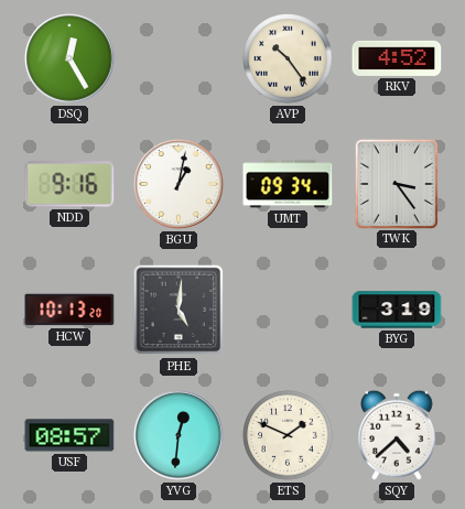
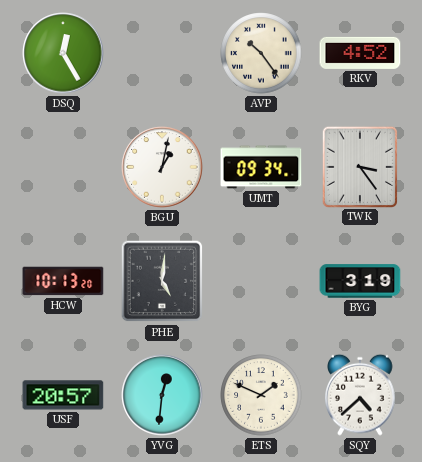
NDD: 9:16 -> none
USF: 08:57 -> 20:57
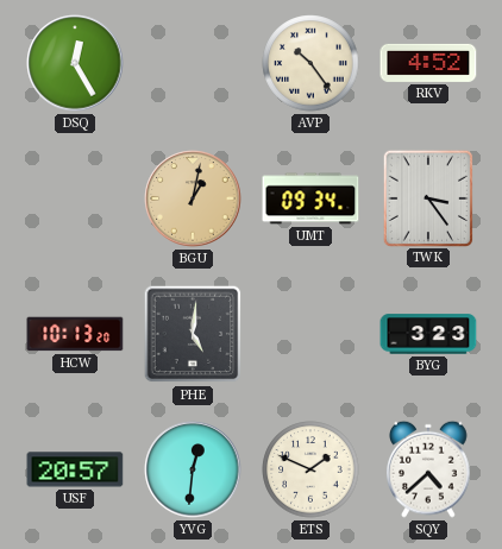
BGU dial: white -> champagne
BYG: 3:19 -> 3:23
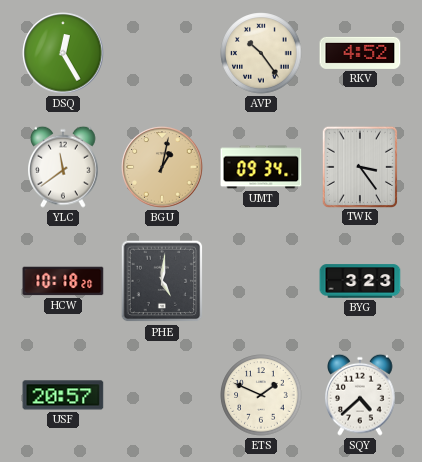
YLC: none -> 11:39
HCW: 10:13 -> 10:18
YVG: 12:31 -> none
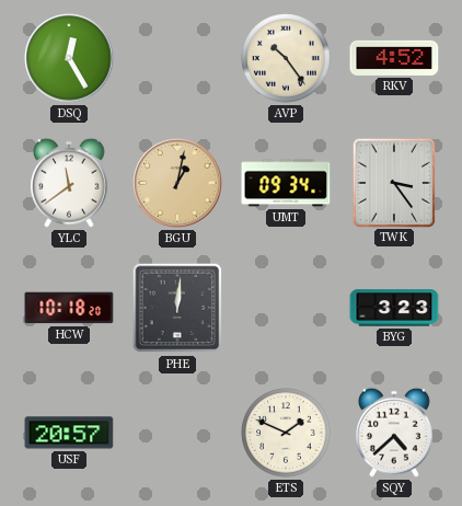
PHE: 5:01 -> 12:01
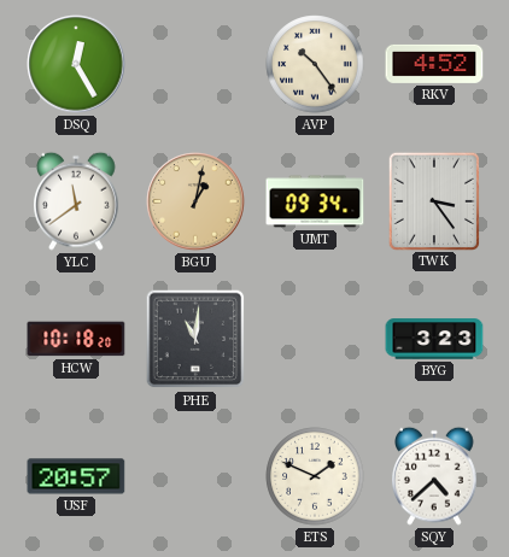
PHE: 12:01 -> 11:01
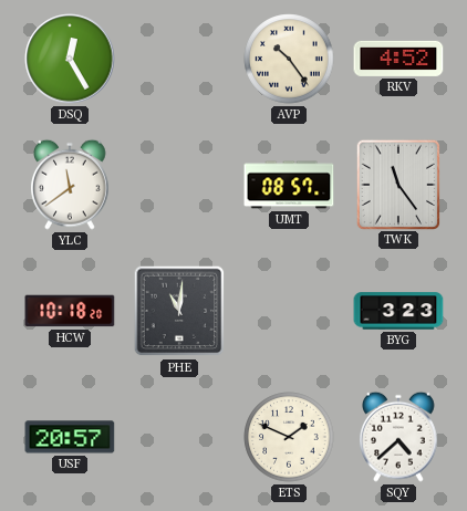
BGU: 1:02 -> none
UMT: 09:34 -> 08:57
TWK: 3:24 -> 11:24
